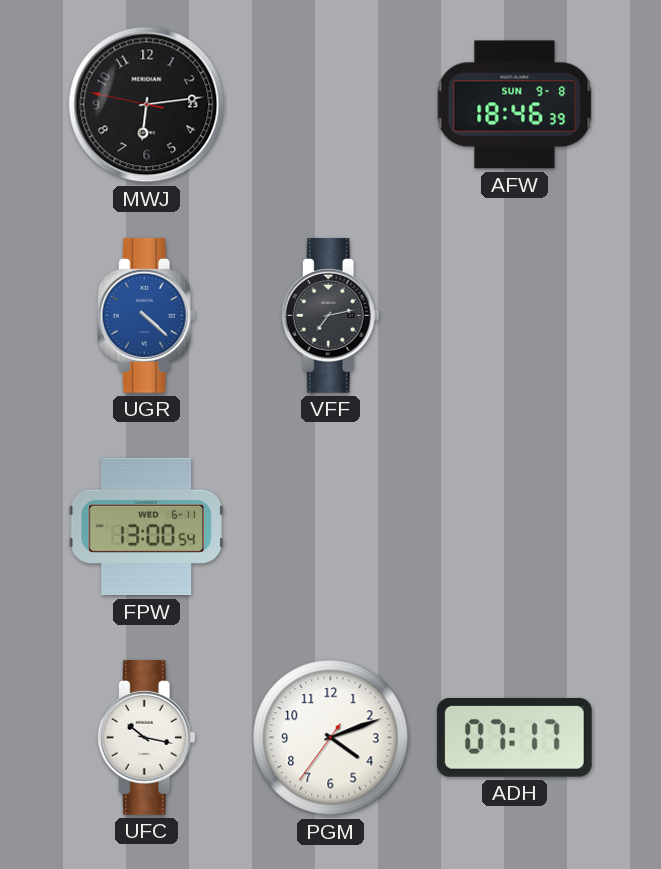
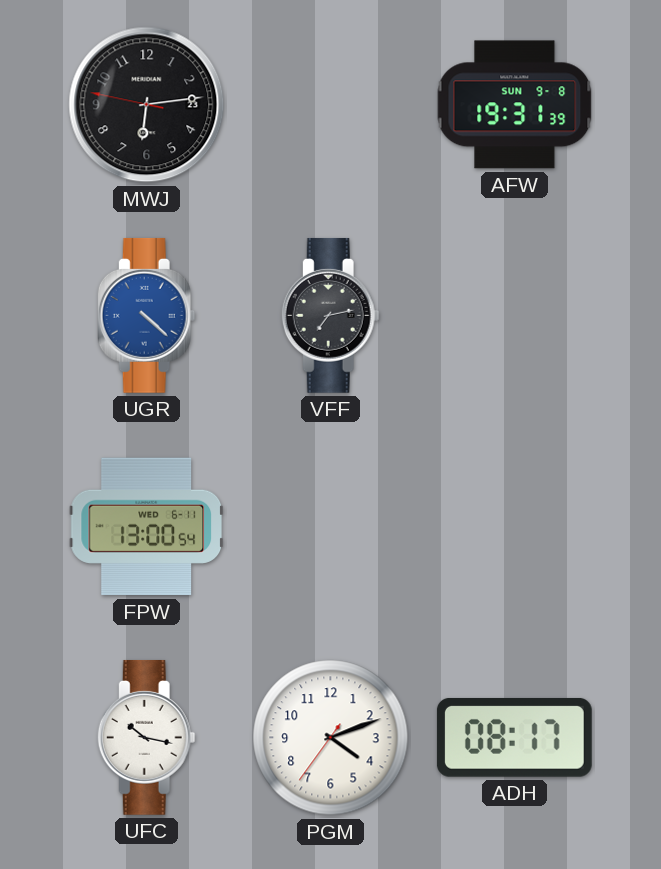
AFW: 18:46 -> 19:31
ADH: 07:17 -> 08:17
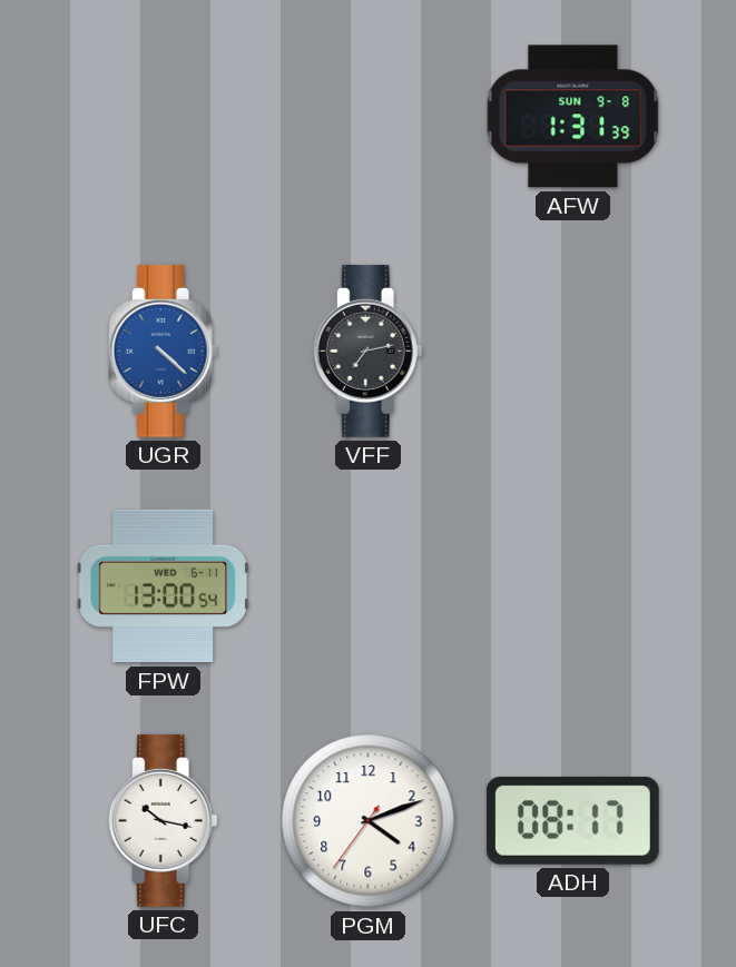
MWJ: 6:13 -> none
AFW: 19:31 -> 1:31
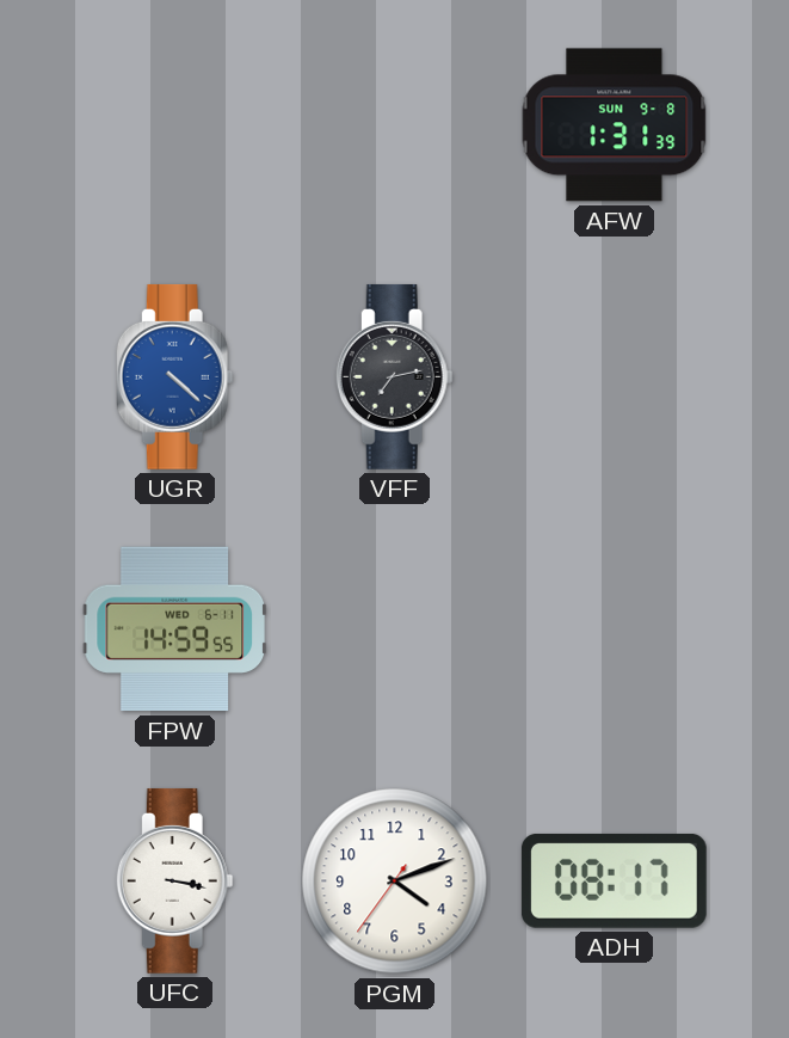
FPW: 13:00 -> 14:59
UFC: 10:17 -> 3:17
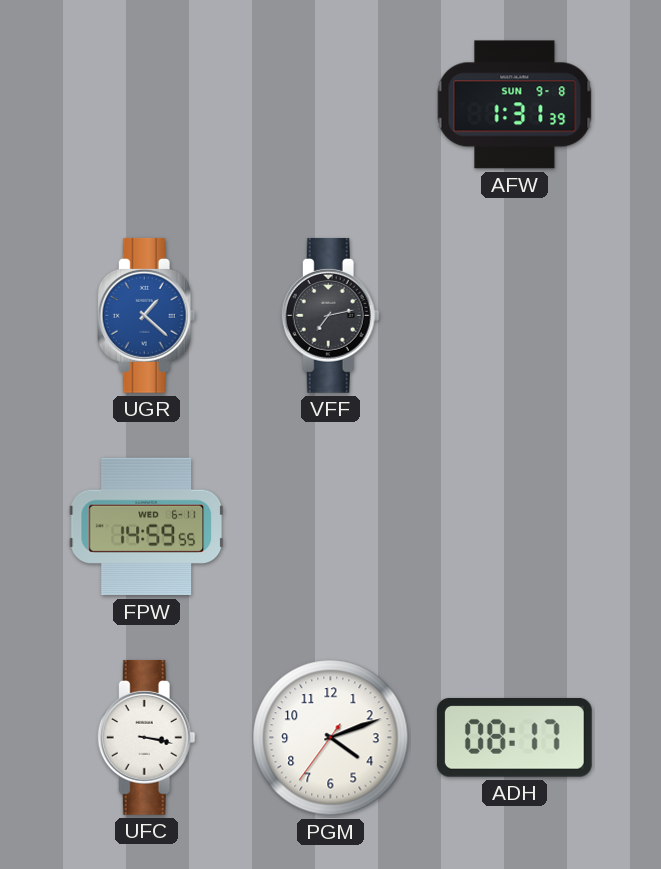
UGR: 4:22 -> 1:22
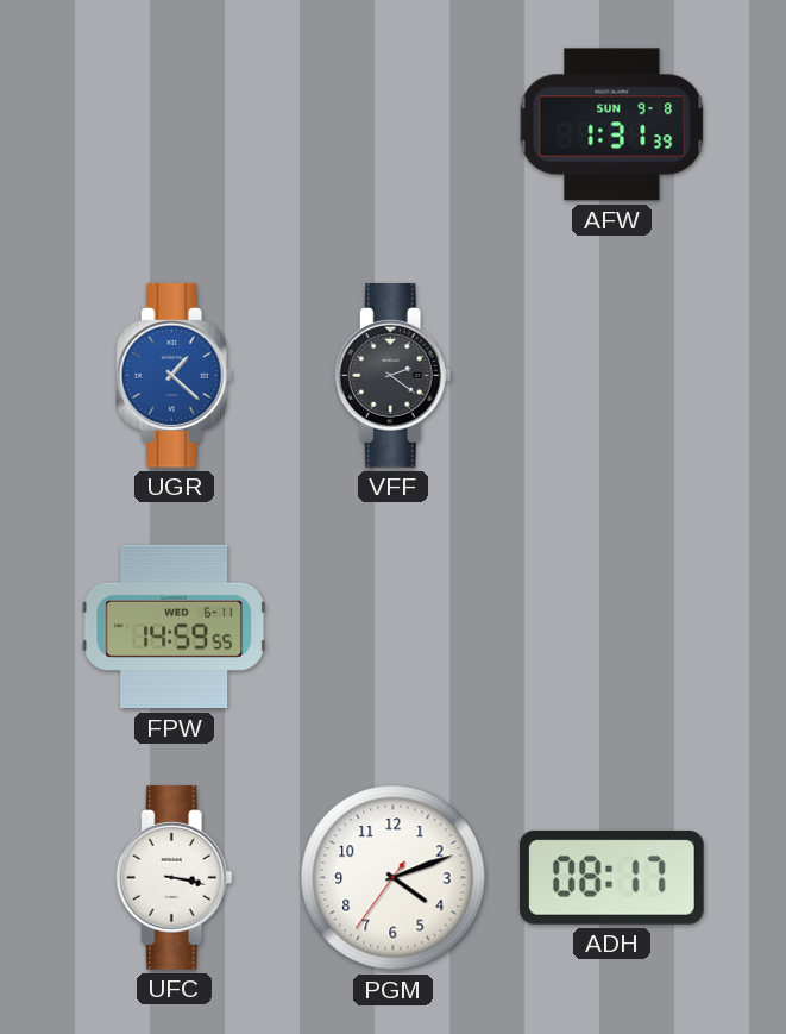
VFF: 7:13 -> 2:21
